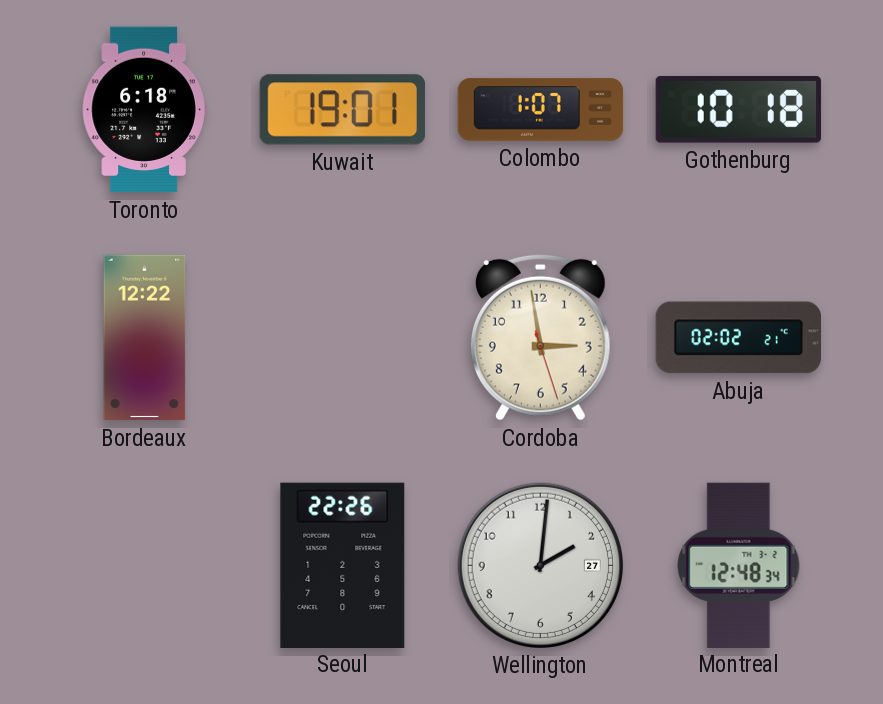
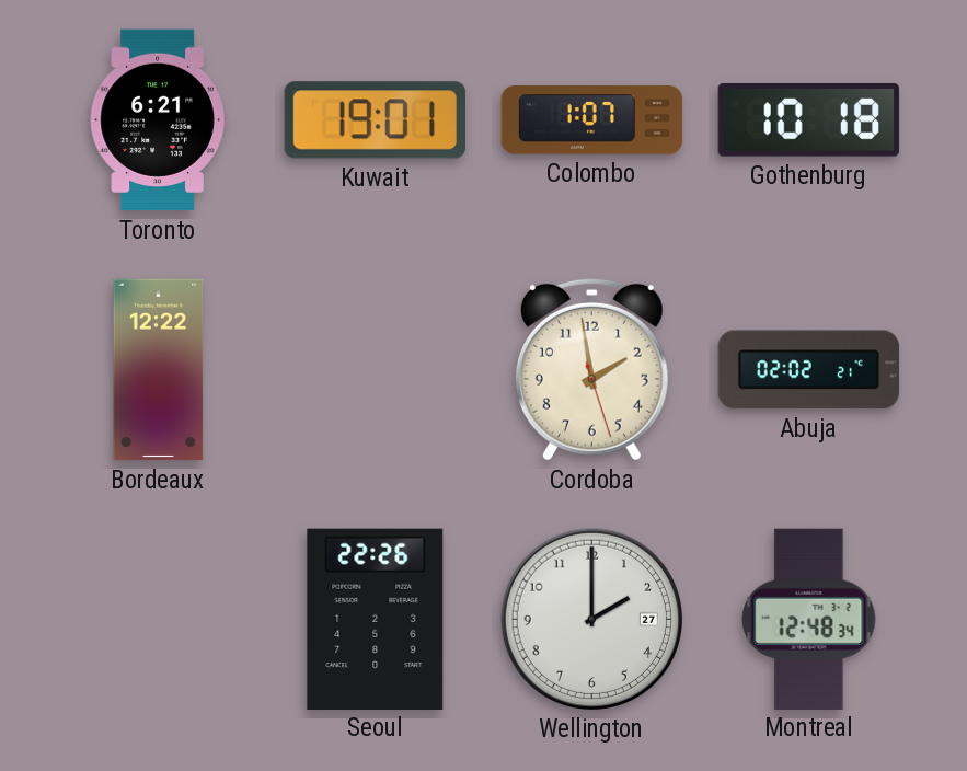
Toronto: 6:18 -> 6:21
Cordoba: 2:58 -> 1:58
Wellington: 2:01 -> 2:00
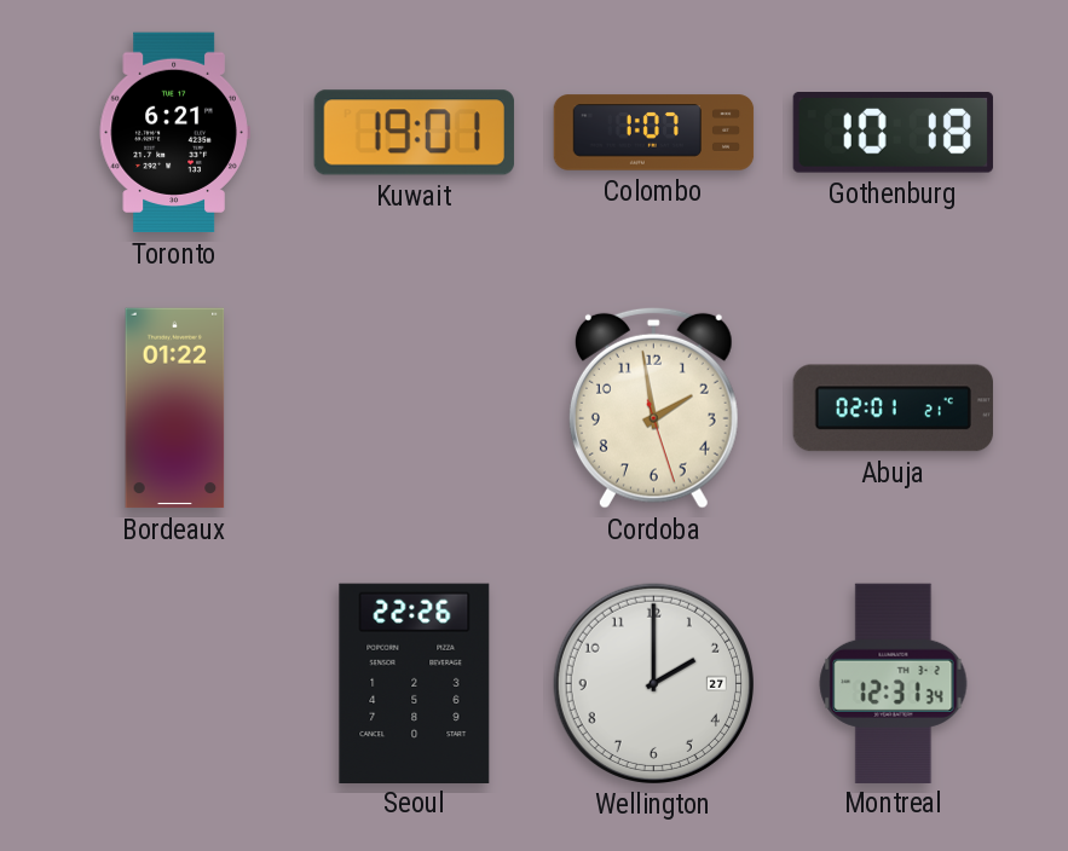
Bordeaux: 12:22 -> 01:22
Abuja: 02:02 -> 02:01
Montreal: 12:48 -> 12:31
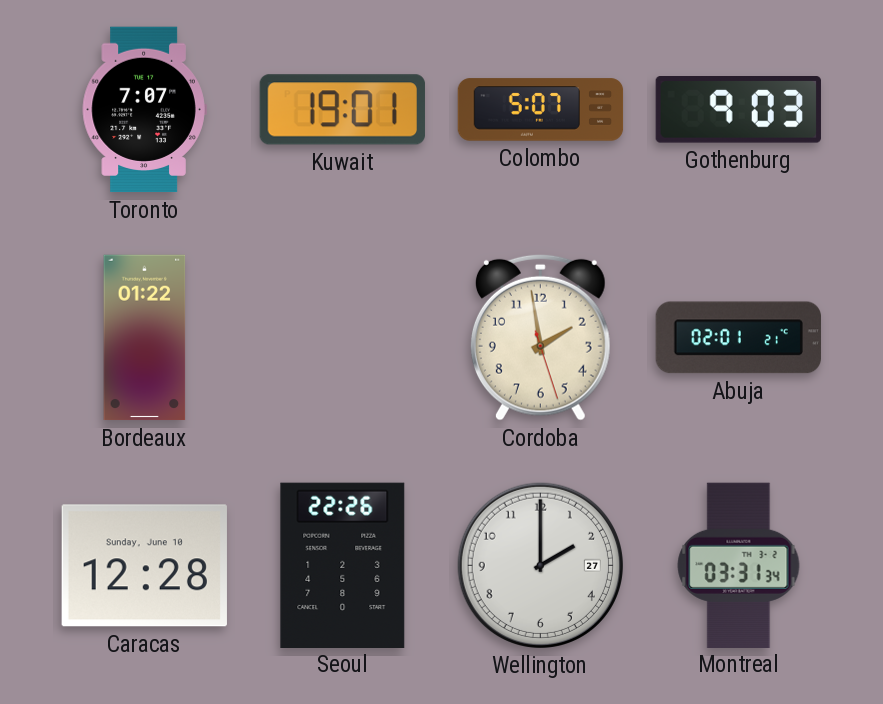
Toronto: 6:21 -> 7:07
Colombo: 1:07 -> 5:07
Gothenburg: 10:18 -> 9:03
Caracas: none -> 12:28
Montreal: 12:31 -> 03:31
